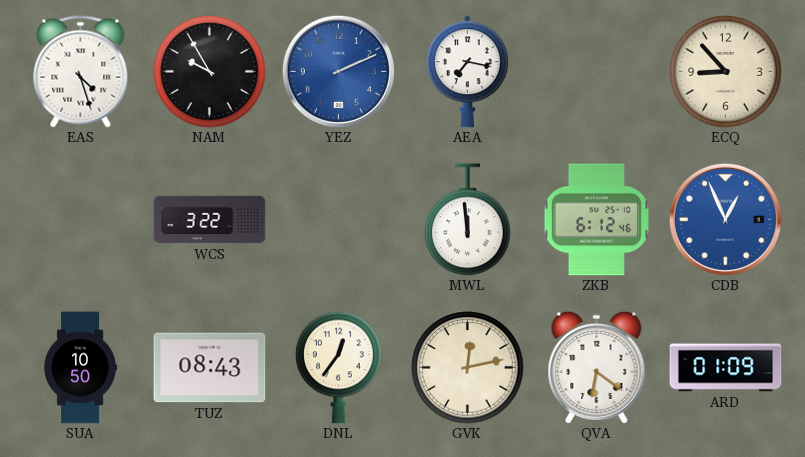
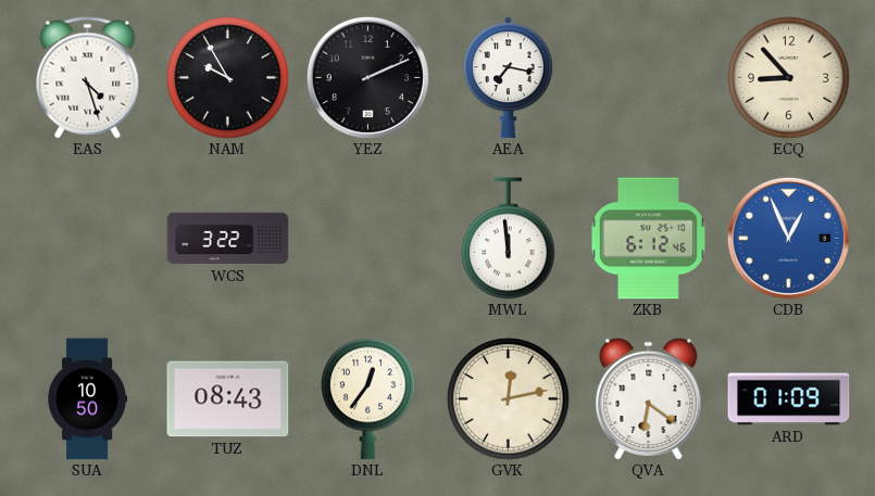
YEZ dial: blue -> black
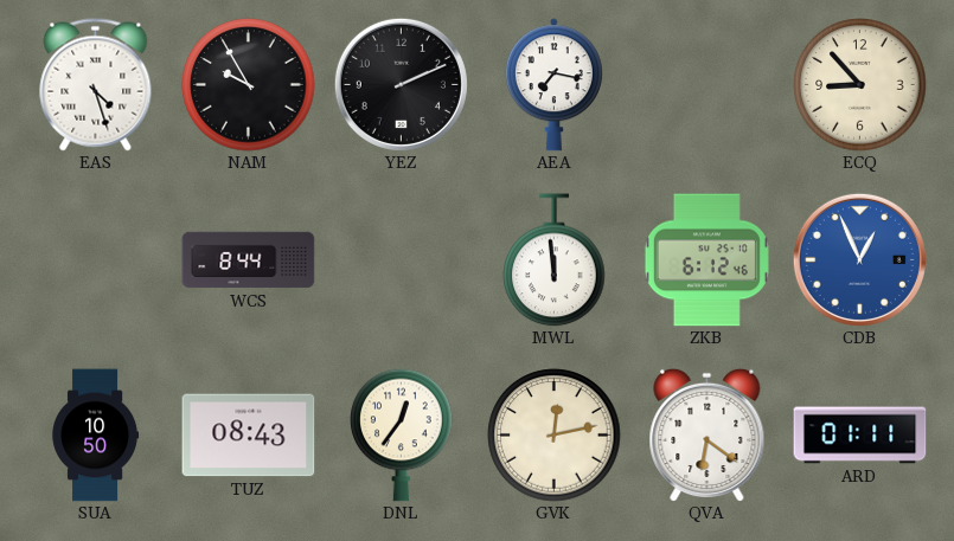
WCS: 3:22 -> 8:44
ARD: 01:09 -> 01:11
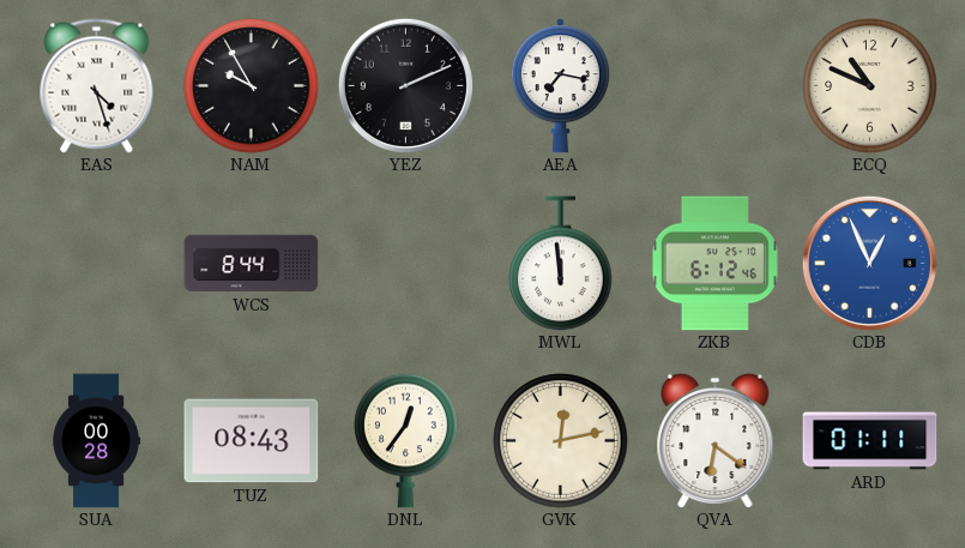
ECQ: 8:53 -> 10:49
SUA: 10:50 -> 00:28
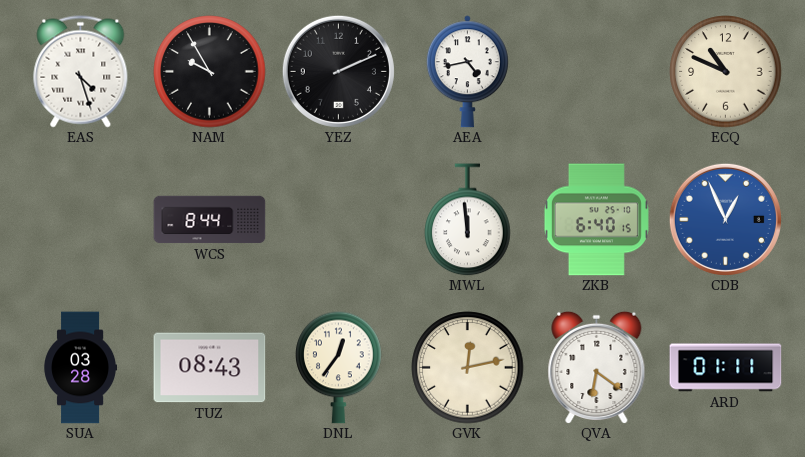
AEA: 7:17 -> 4:43
ZKB: 6:12 -> 6:40
SUA: 00:28 -> 03:28
